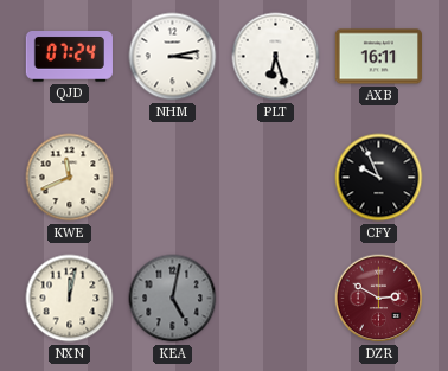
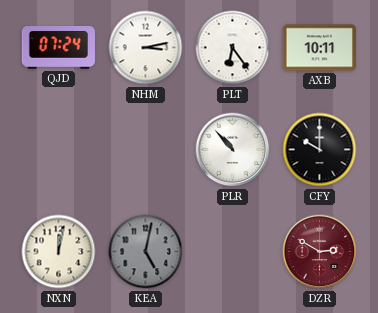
PLT: 6:27 -> 6:24
AXB: 16:11 -> 10:11
KWE: 11:41 -> none
PLR: none -> 10:53
CFY: 9:56 -> 10:00
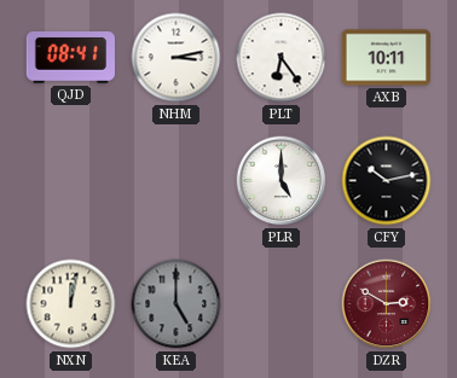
QJD: 07:24 -> 08:41
PLR: 10:53 -> 5:00
CFY: 10:00 -> 10:13
KEA: 5:02 -> 5:00
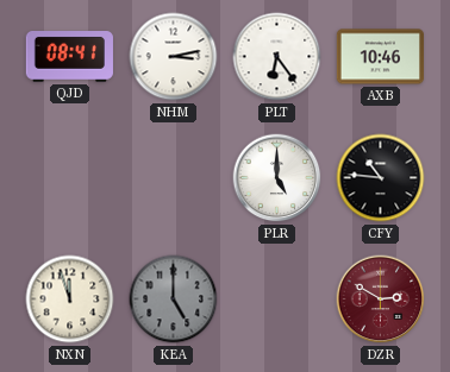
AXB: 10:11 -> 10:46
CFY: 10:13 -> 10:46
NXN: 12:02 -> 11:57
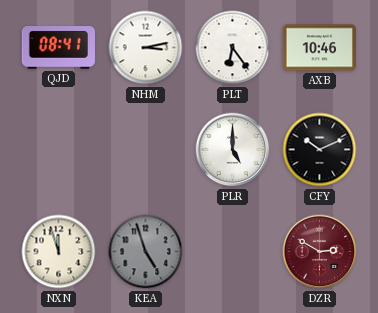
CFY: 10:46 -> 10:11
KEA: 5:00 -> 4:57
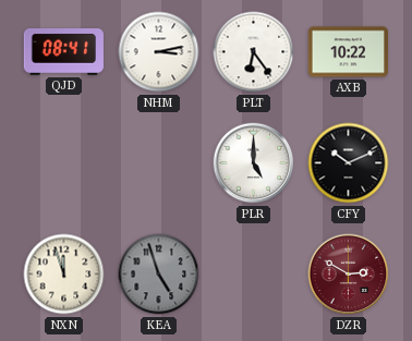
AXB: 10:46 -> 10:22
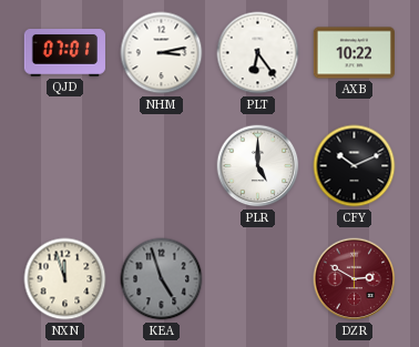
QJD: 08:41 -> 07:01
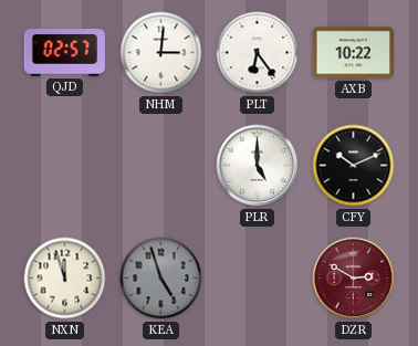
QJD: 07:01 -> 02:57
NHM: 3:13 -> 3:01
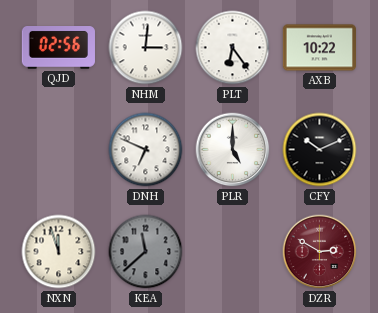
QJD: 02:57 -> 02:56
DNH: none -> 6:49
KEA: 4:57 -> 11:38
